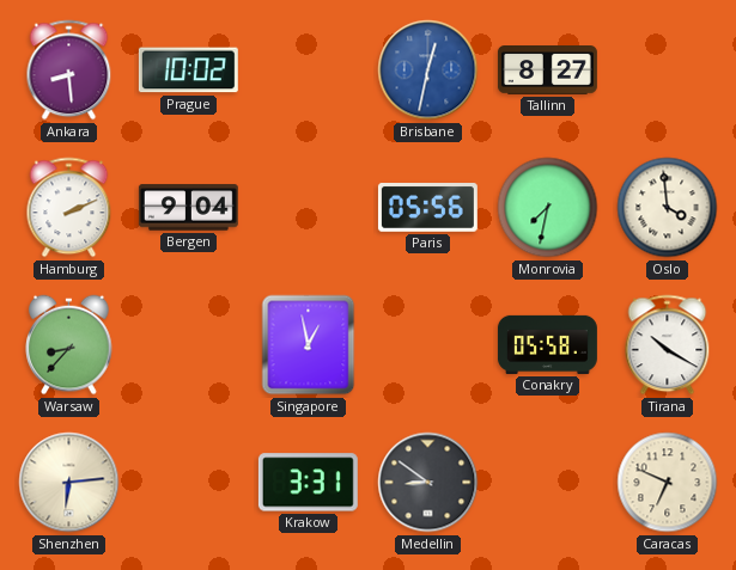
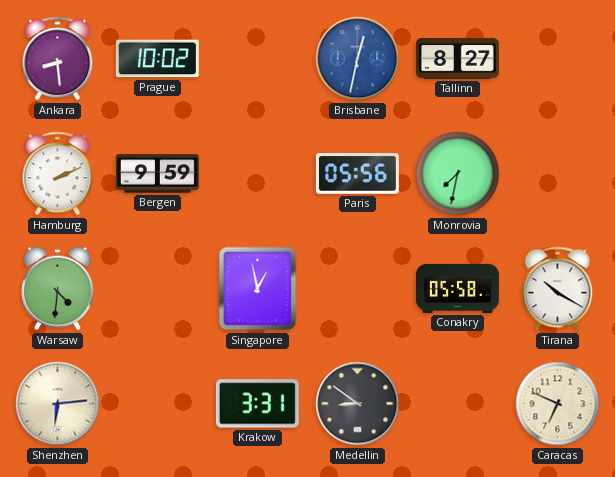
Bergen: 9:04 -> 9:59
Oslo: 3:59 -> none
Warsaw: 8:37 -> 4:31
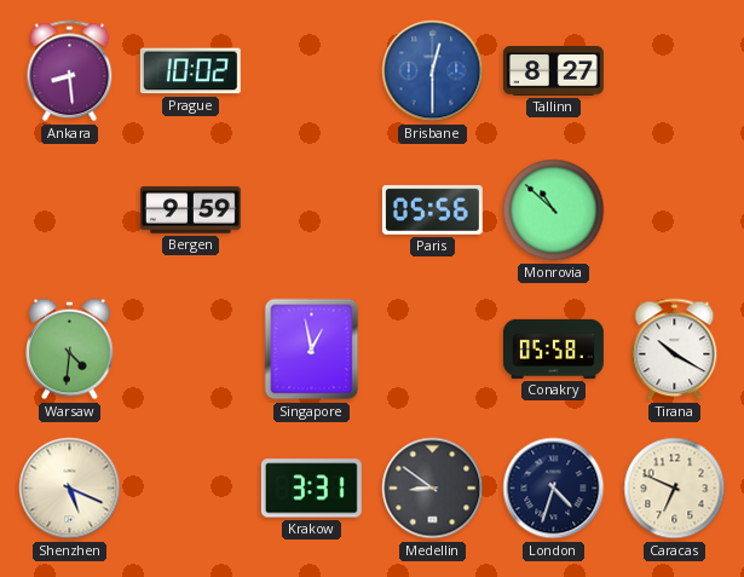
Brisbane: 12:32 -> 12:30
Hamburg: 2:11 -> none
Monrovia: 7:32 -> 10:52
Shenzhen: 6:14 -> 5:19
London: none -> 4:33
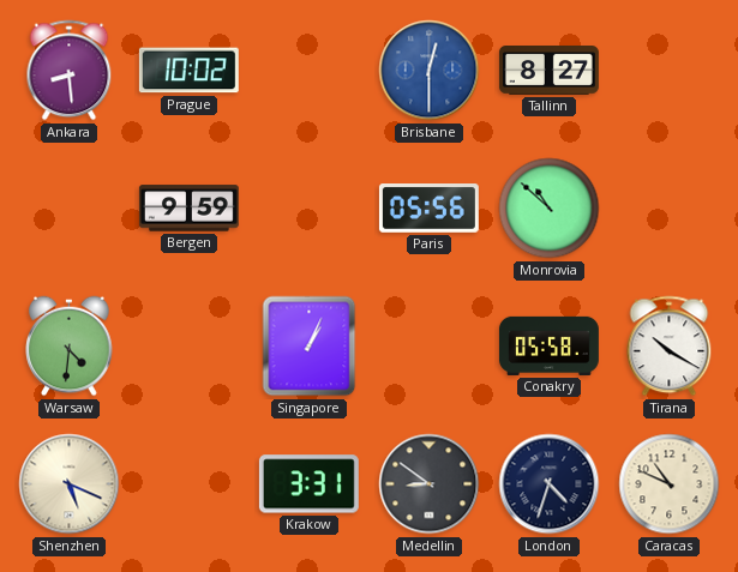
Singapore: 12:58 -> 1:04
Caracas: 6:49 -> 10:49
